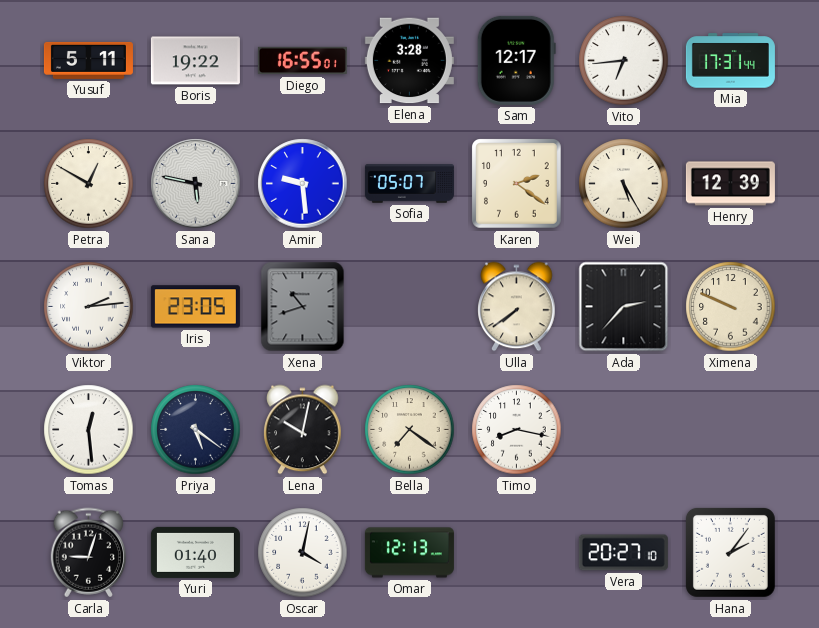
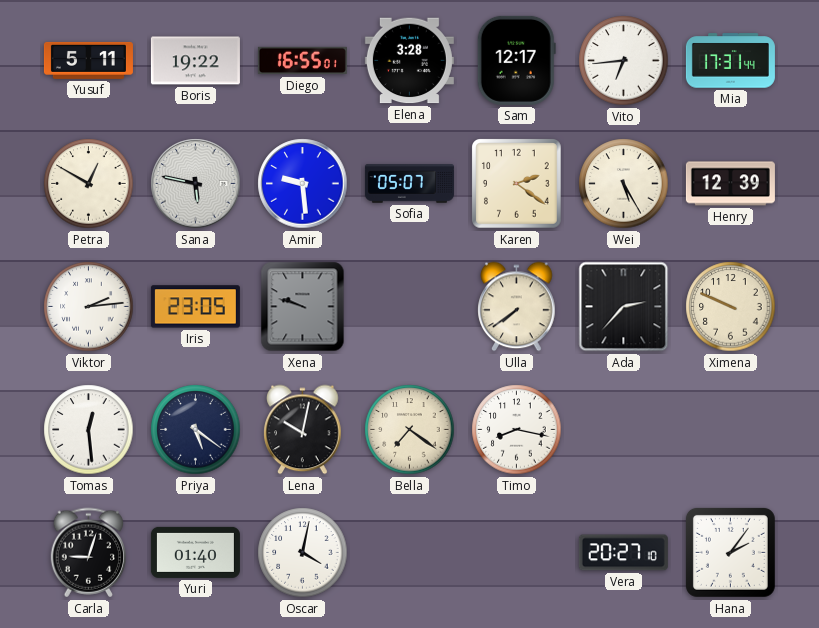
Xena: 10:42 -> 9:48
Omar: 12:13 -> none
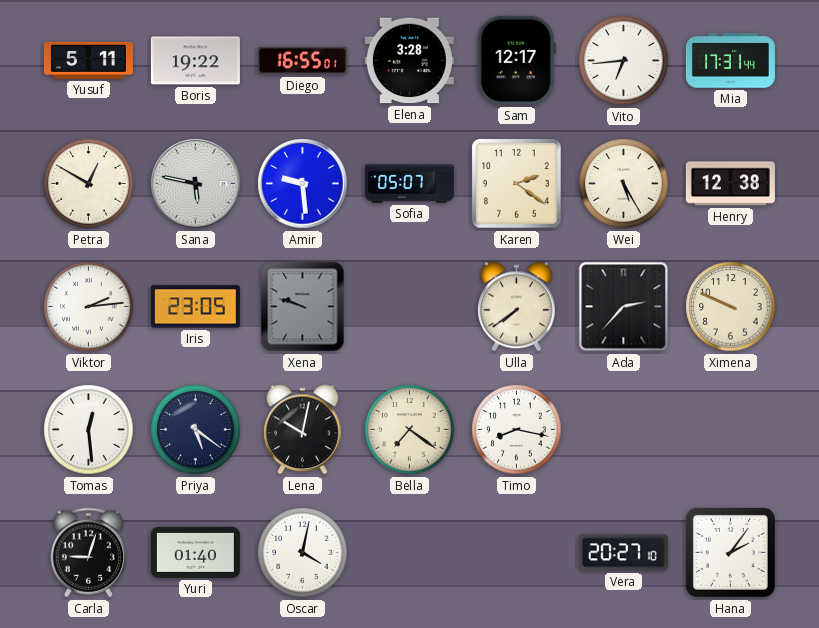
Henry: 12:39 -> 12:38
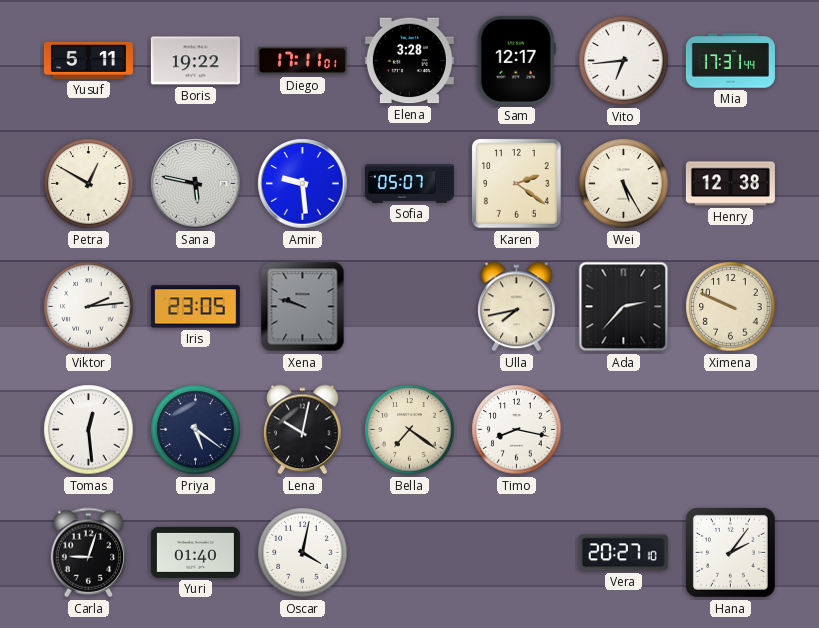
Diego: 16:55 -> 17:11
Ulla: 7:39 -> 7:43
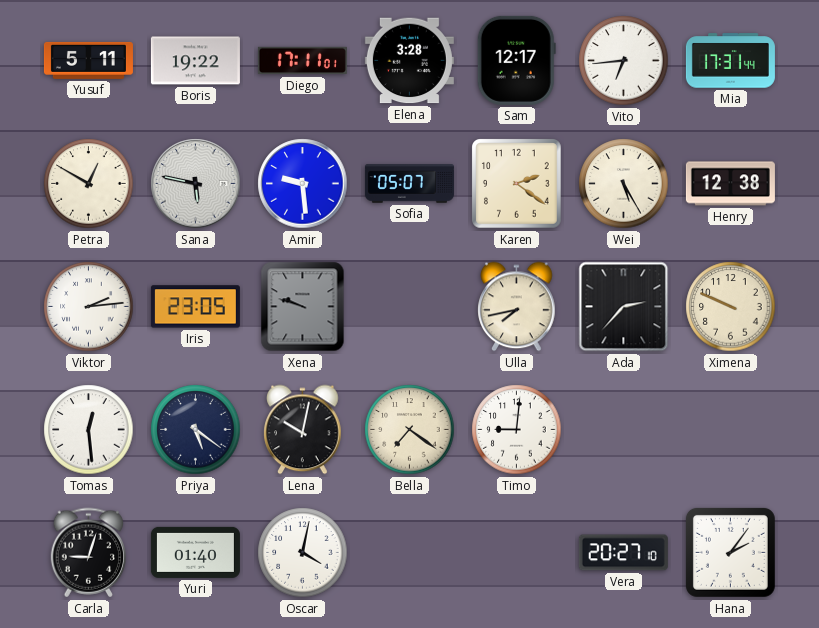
Timo: 8:17 -> 9:01
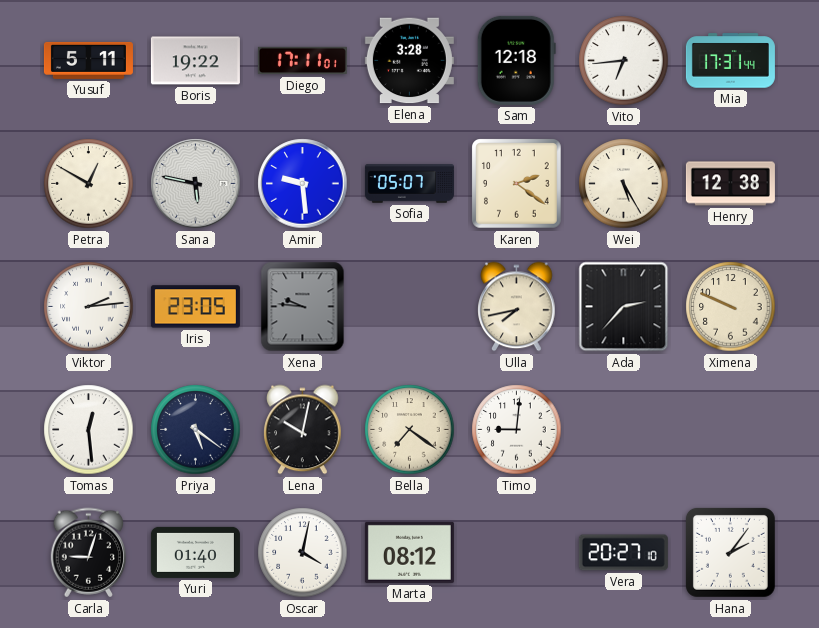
Sam: 12:17 -> 12:18
Xena: 9:48 -> 9:46
Marta: none -> 08:12
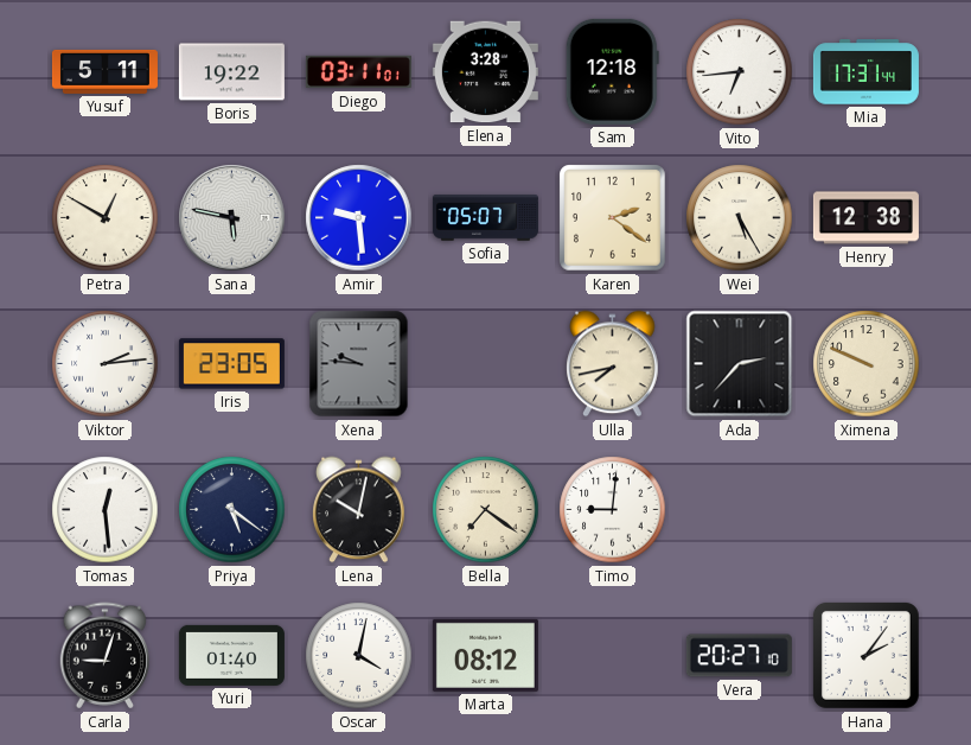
Diego: 17:11 -> 03:11
